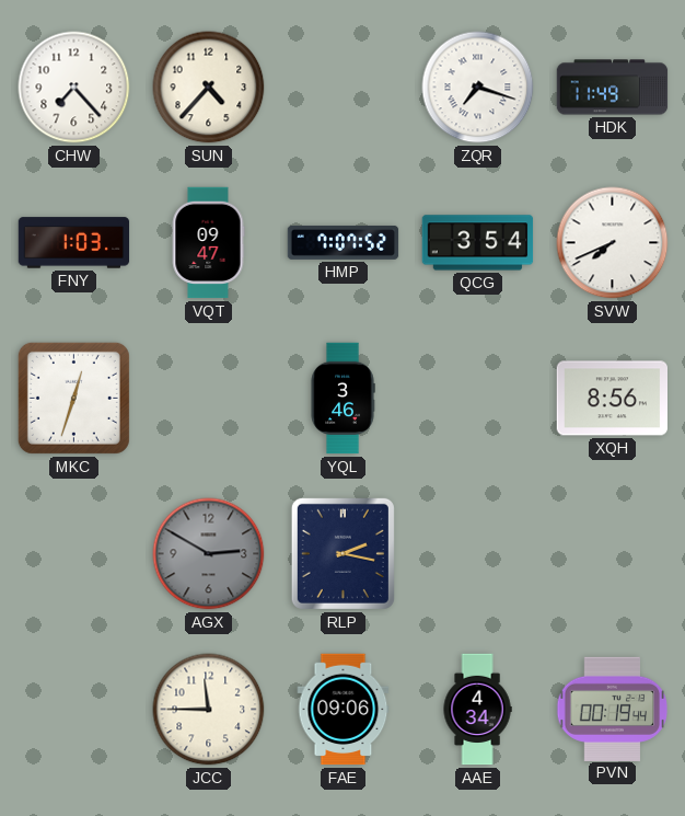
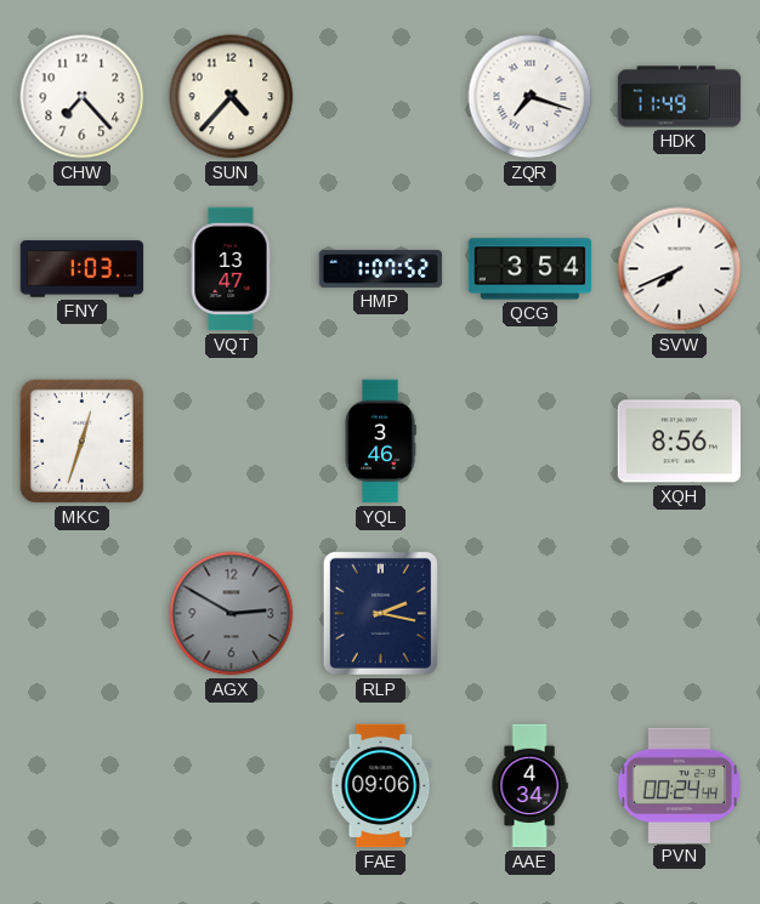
VQT: 09:47 -> 13:47
HMP: 7:07 -> 1:07
JCC: 11:45 -> none
PVN: 00:19 -> 00:24
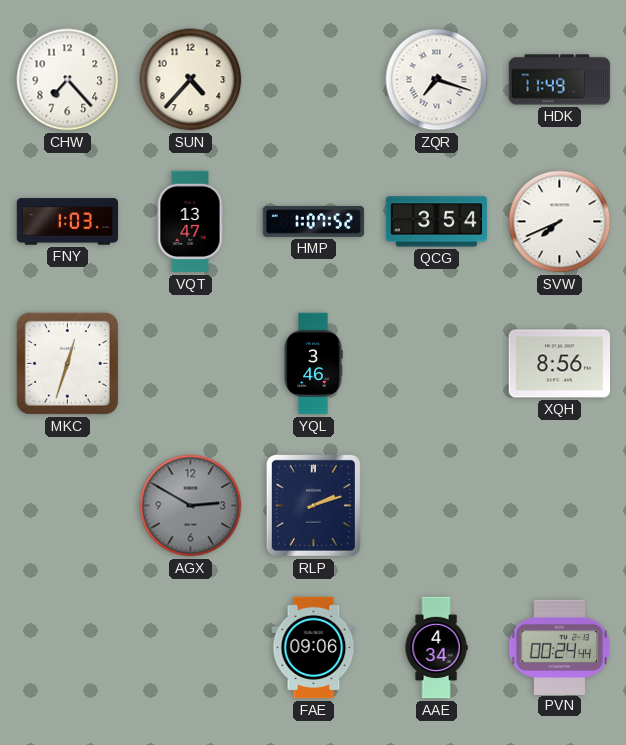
RLP: 2:17 -> 2:12
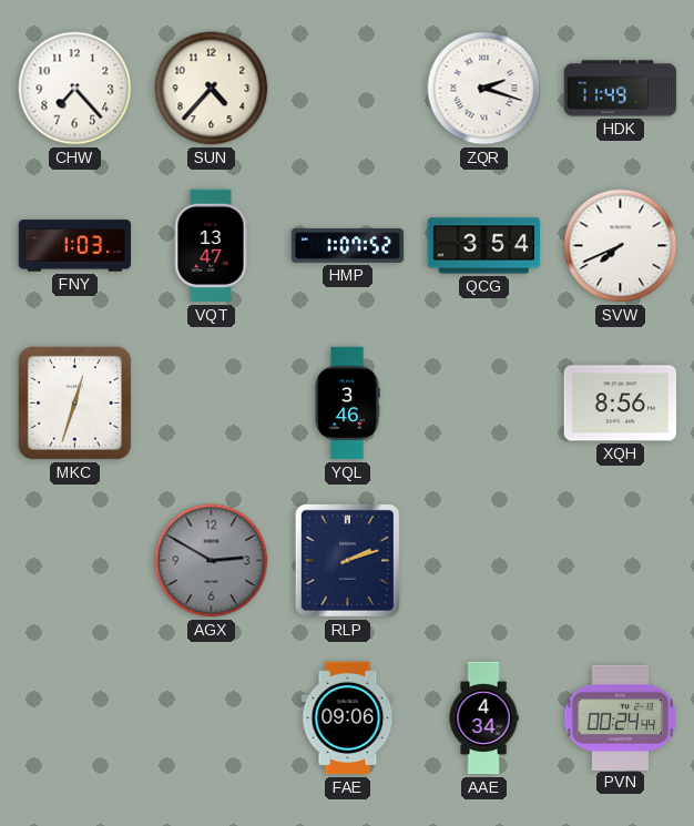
ZQR: 7:18 -> 2:18
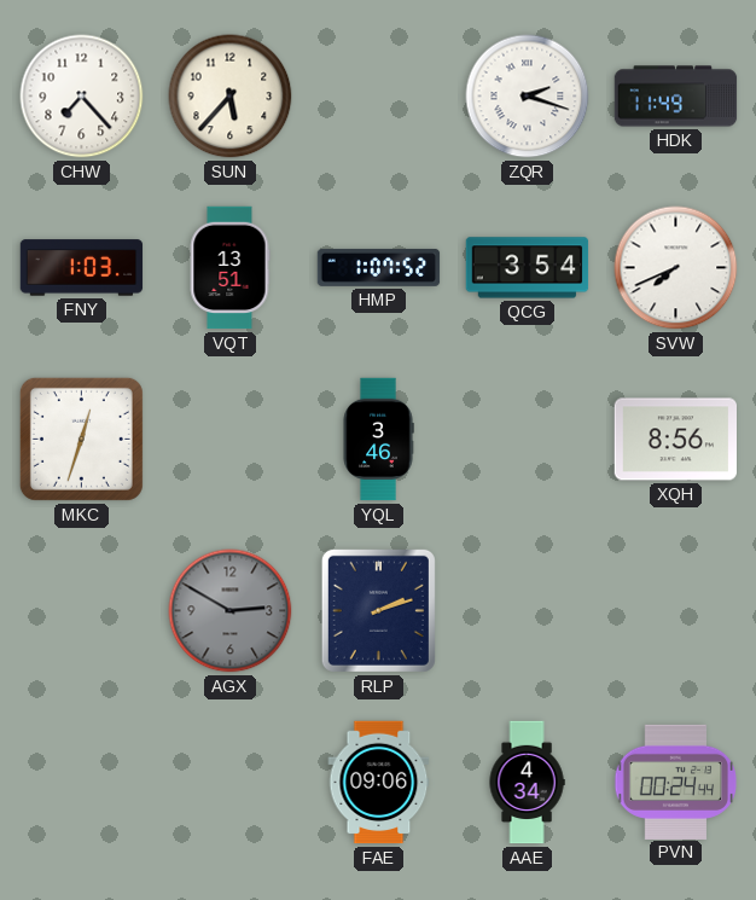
SUN: 4:37 -> 5:37
VQT: 13:47 -> 13:51
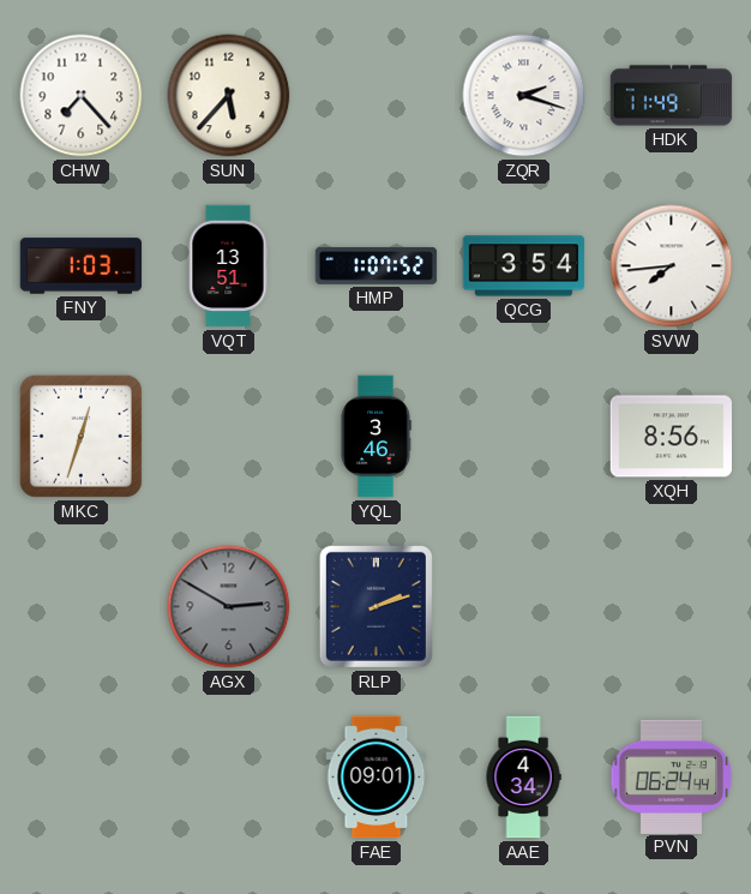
SVW: 7:41 -> 7:44
FAE: 09:06 -> 09:01
PVN: 00:24 -> 06:24
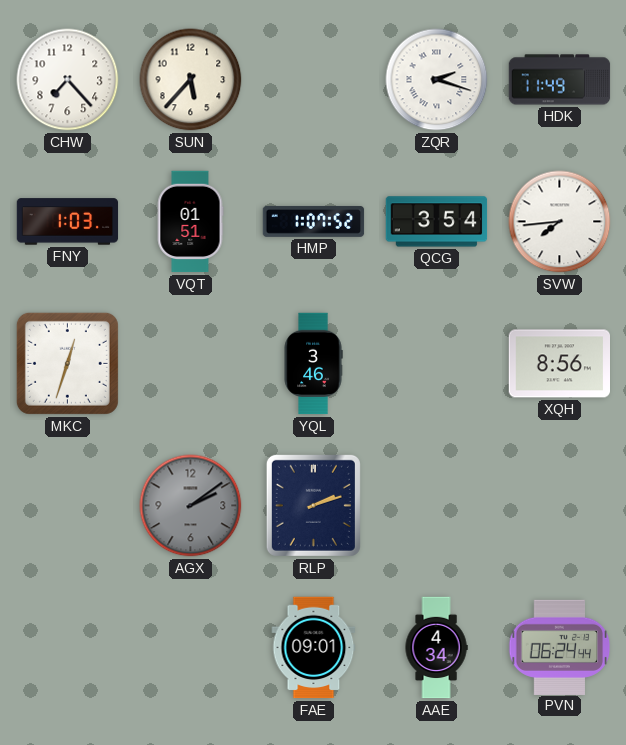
VQT: 13:51 -> 01:51
AGX: 2:50 -> 2:09
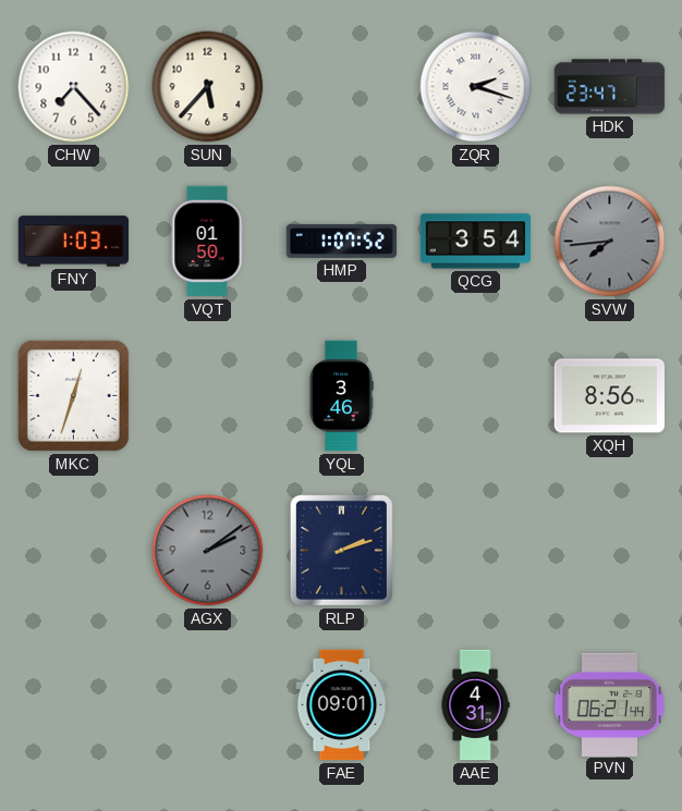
HDK: 11:49 -> 23:47
VQT: 01:51 -> 01:50
SVW dial: white -> grey
AAE: 4:34 -> 4:31
PVN: 06:24 -> 06:21
